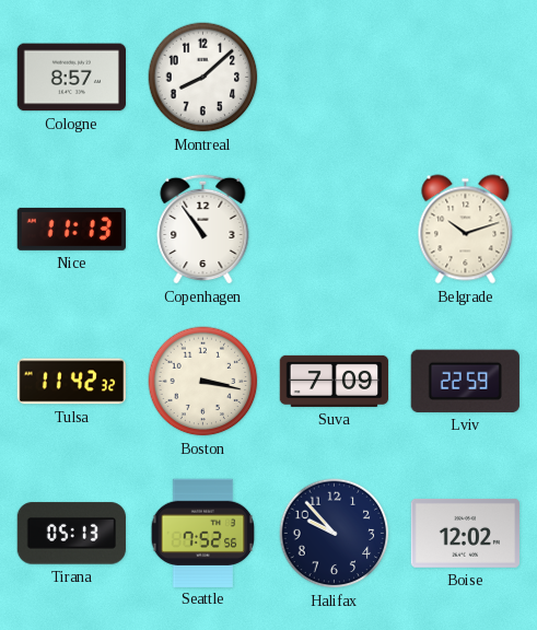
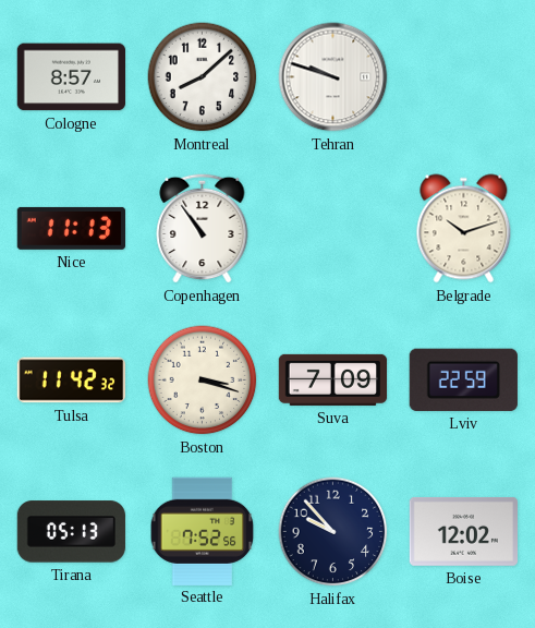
Tehran: none -> 9:48
Boston: 3:17 -> 3:18
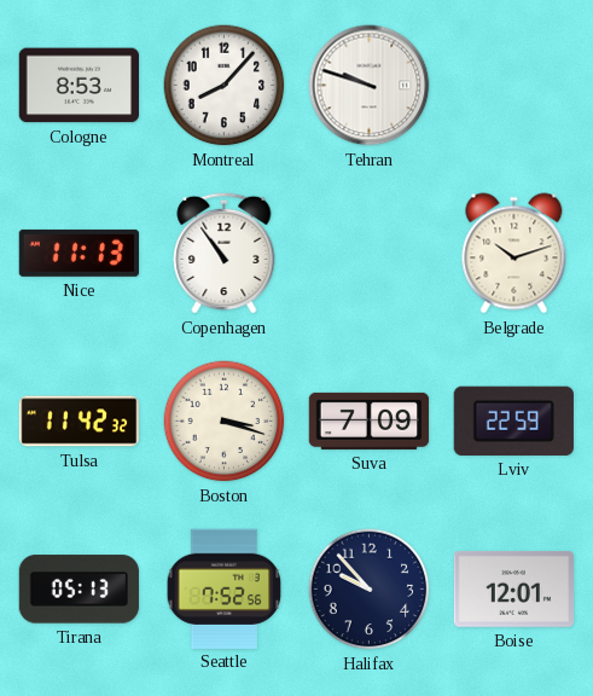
Cologne: 8:57 -> 8:53
Montreal: 8:08 -> 8:07
Boise: 12:02 -> 12:01
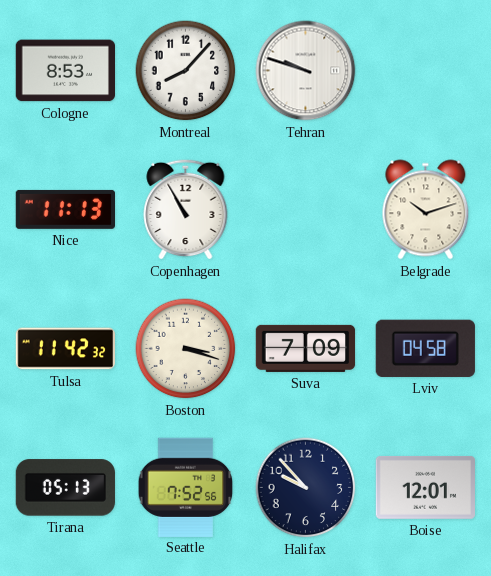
Copenhagen: 10:54 -> 10:55
Lviv: 22:59 -> 04:58
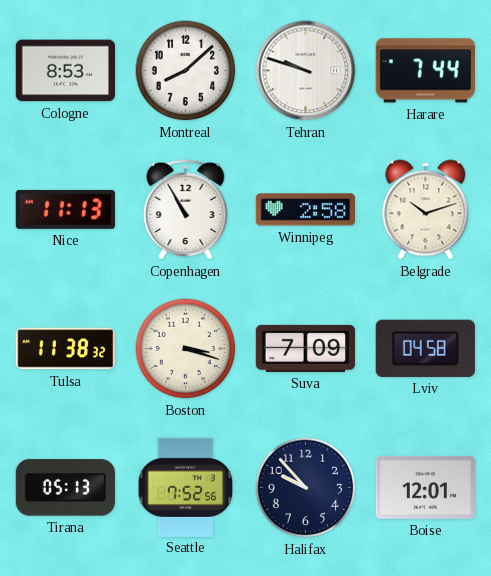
Montreal: 8:07 -> 8:08
Harare: none -> 7:44
Winnipeg: none -> 2:58
Tulsa: 11:42 -> 11:38
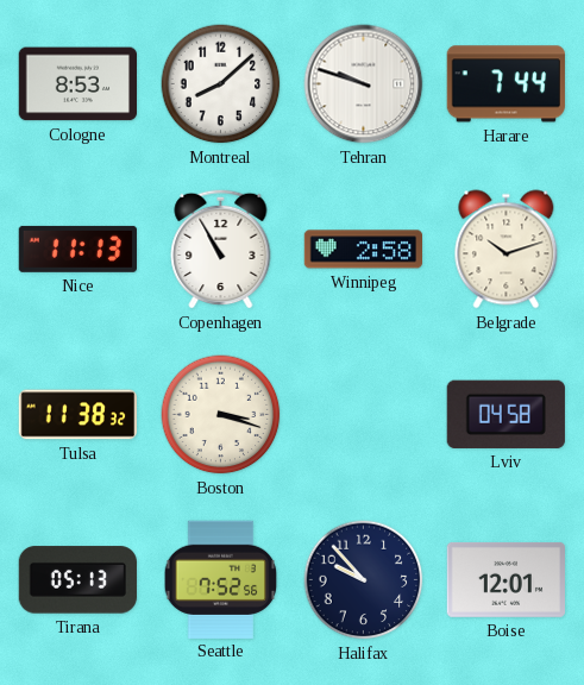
Suva: 7:09 -> none
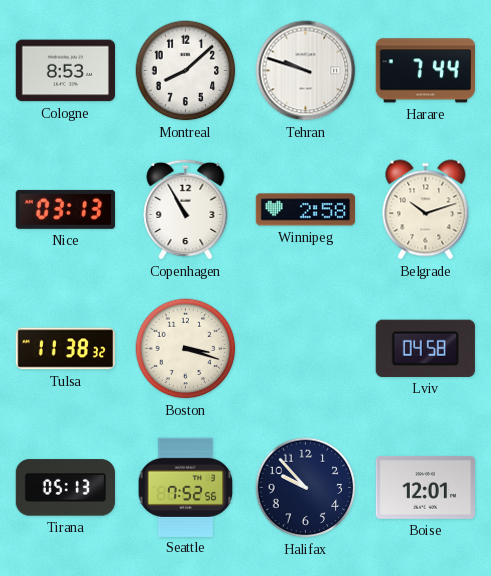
Nice: 11:13 -> 03:13
